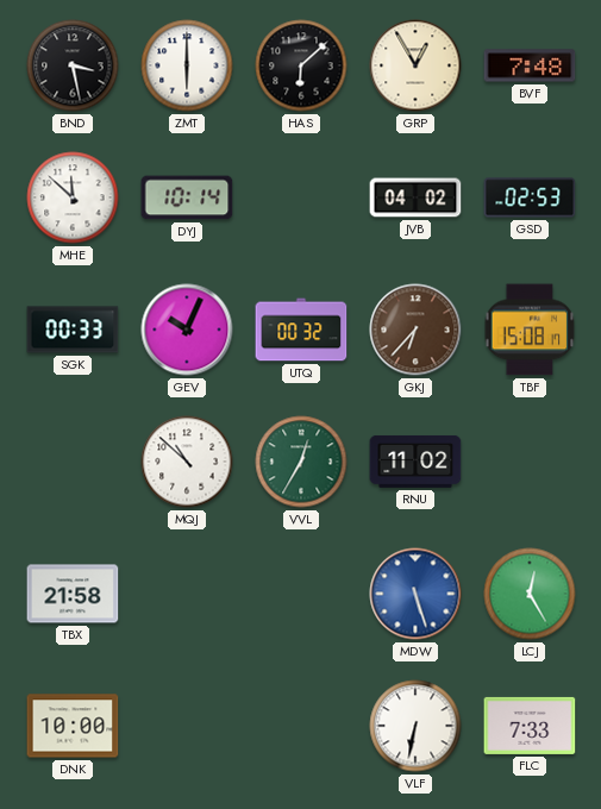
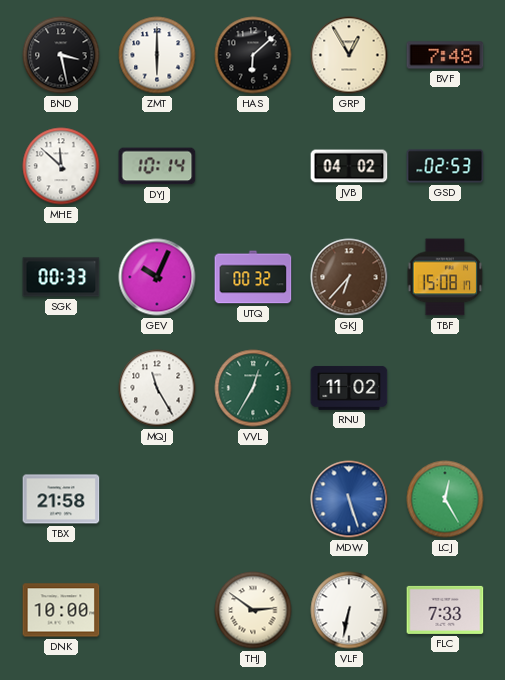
MQJ: 10:52 -> 11:25
THJ: none -> 2:51
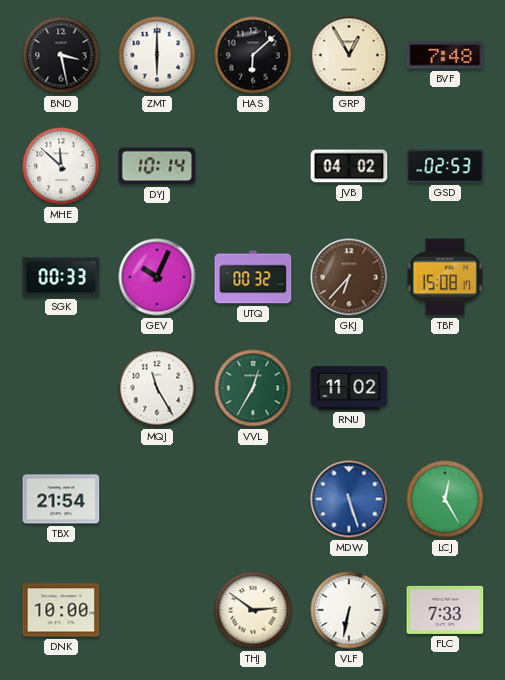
TBX: 21:58 -> 21:54
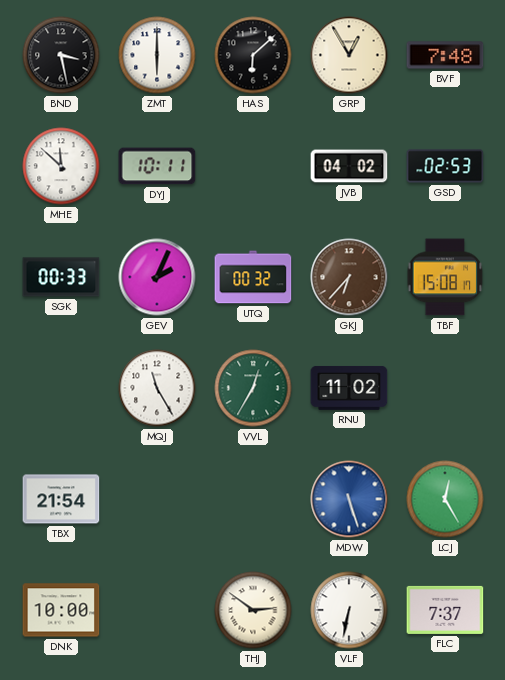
DYJ: 10:14 -> 10:11
GEV: 10:04 -> 2:04
FLC: 7:33 -> 7:37
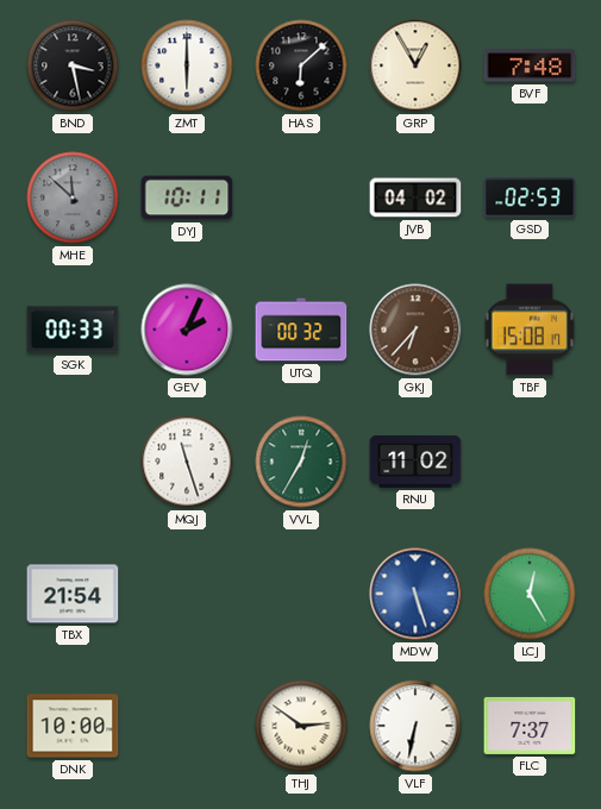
MHE dial: white -> grey
MQJ: 11:25 -> 11:27
